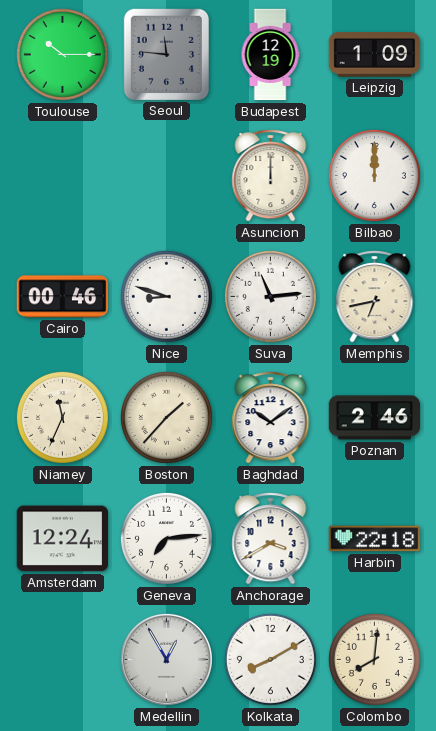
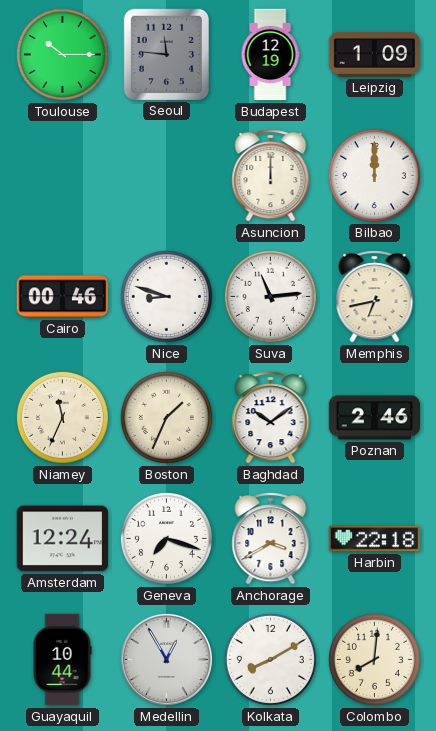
Boston: 1:37 -> 1:34
Geneva: 7:14 -> 7:18
Guayaquil: none -> 10:44
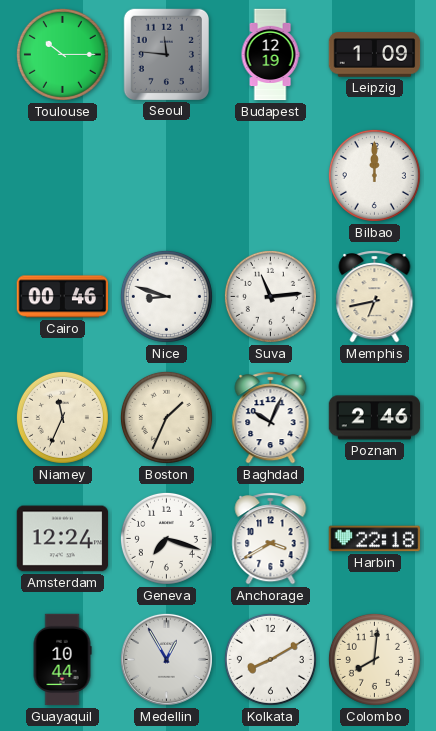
Asuncion: 12:00 -> none
Baghdad: 10:09 -> 10:04
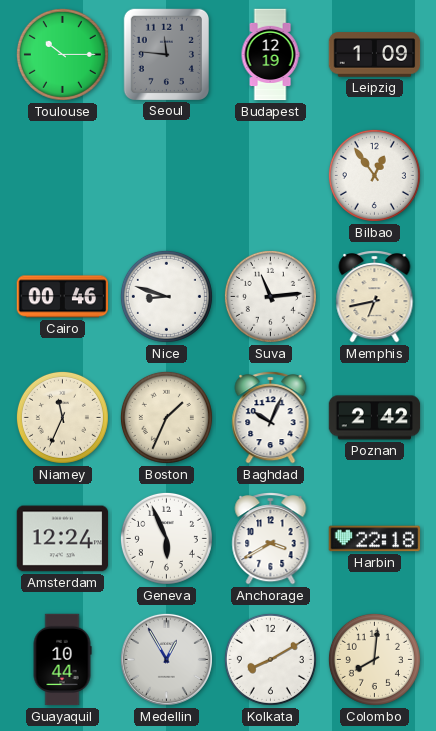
Bilbao: 12:00 -> 12:54
Poznan: 2:46 -> 2:42
Geneva: 7:18 -> 5:56
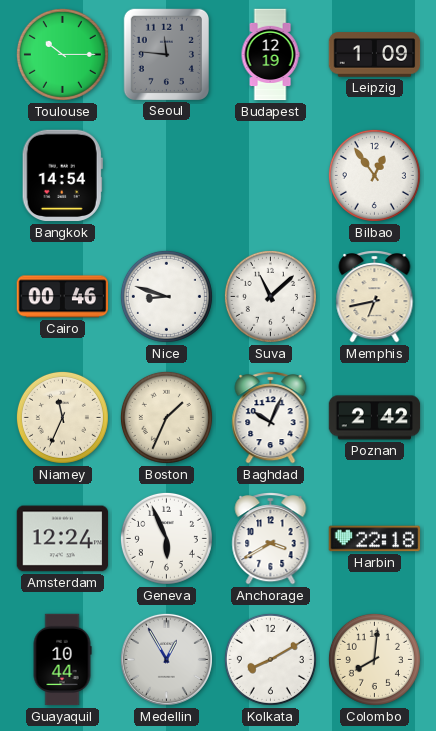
Bangkok: none -> 14:54
Suva: 11:14 -> 11:08
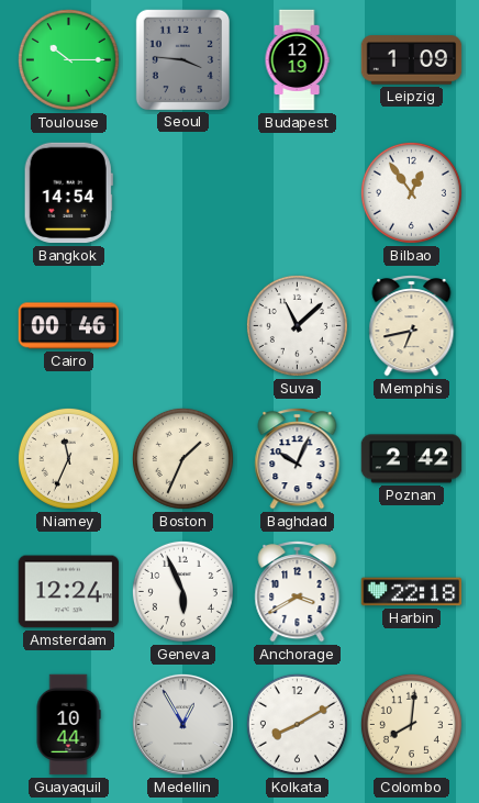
Seoul: 11:46 -> 3:46
Nice: 8:48 -> none
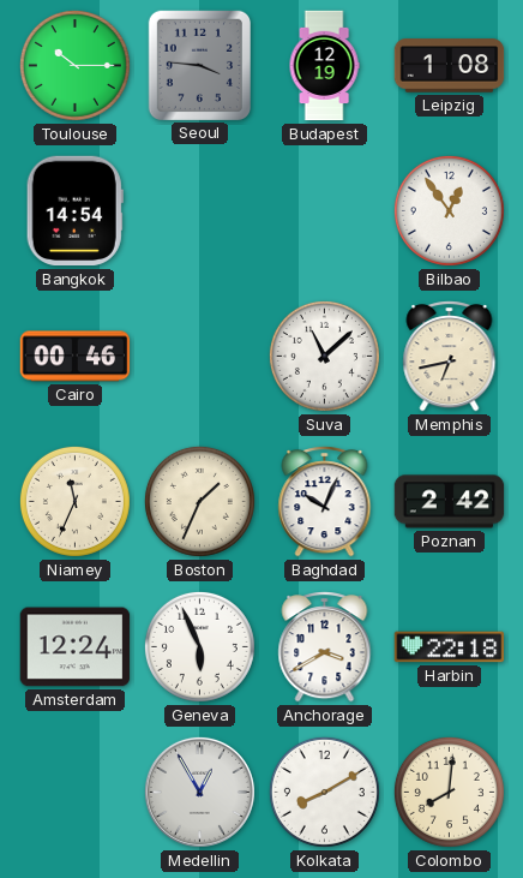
Leipzig: 1:09 -> 1:08
Guayaquil: 10:44 -> none
